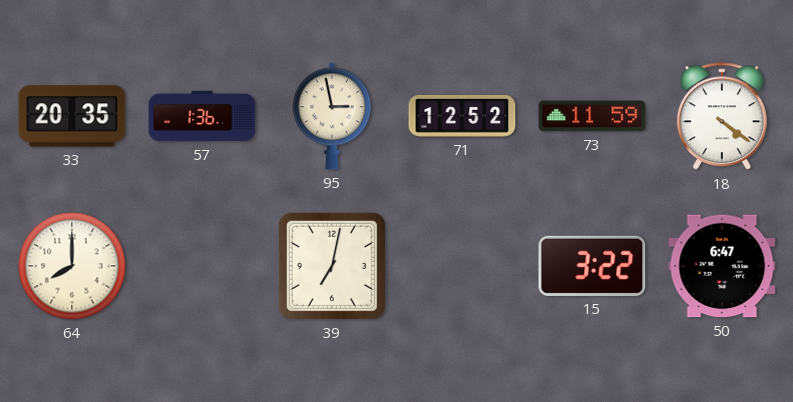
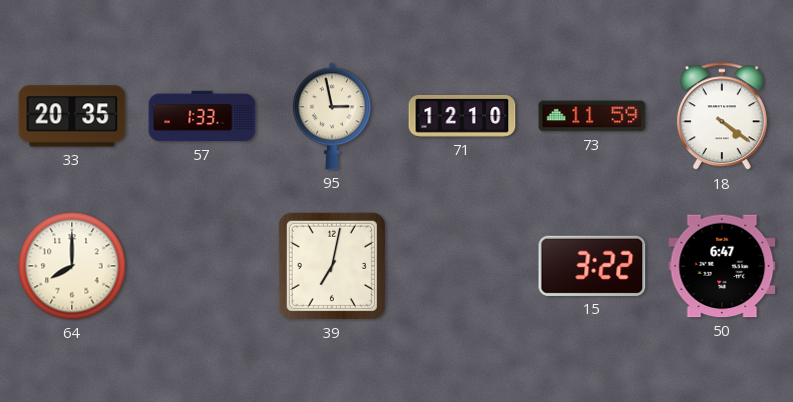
57: 1:36 -> 1:33
71: 12:52 -> 12:10
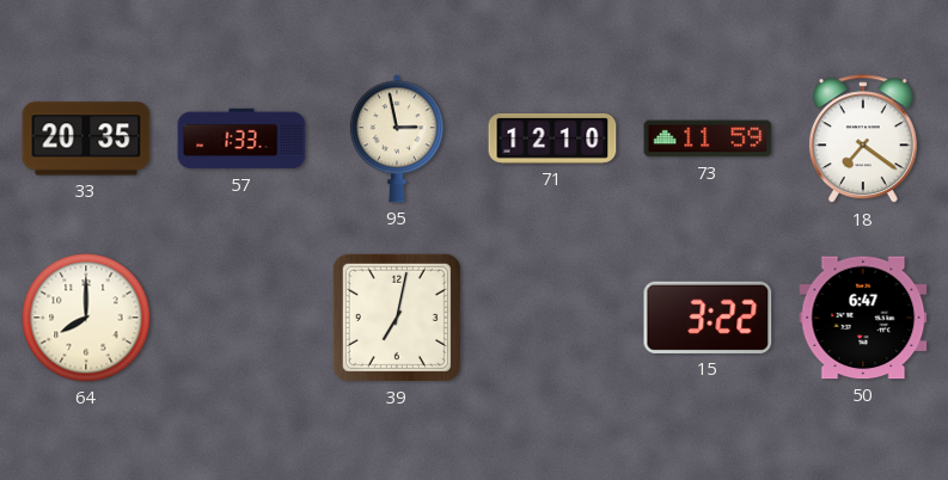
18: 4:21 -> 7:21
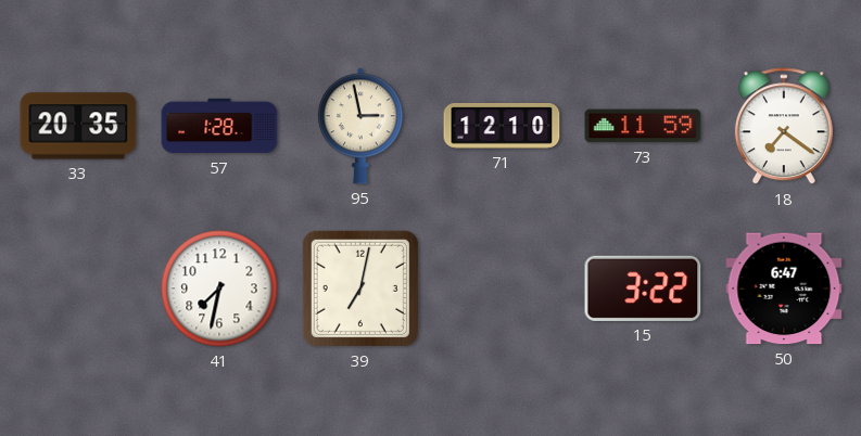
57: 1:33 -> 1:28
64: 8:00 -> none
41: none -> 7:32
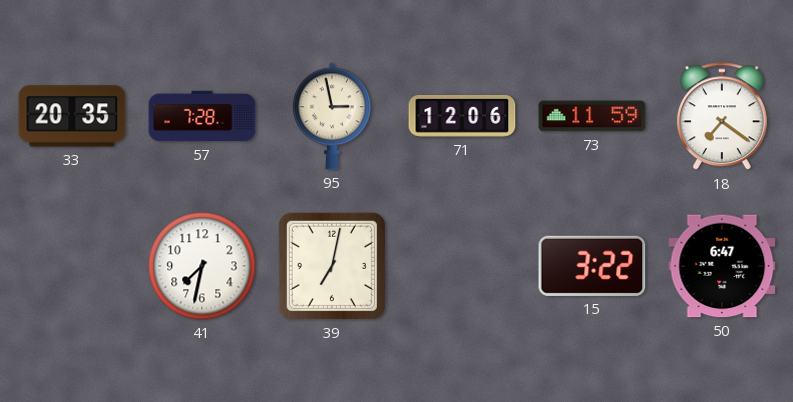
57: 1:28 -> 7:28
71: 12:10 -> 12:06
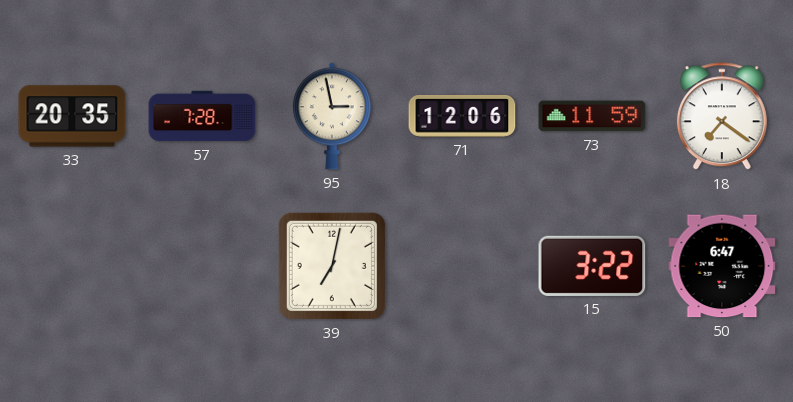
41: 7:32 -> none
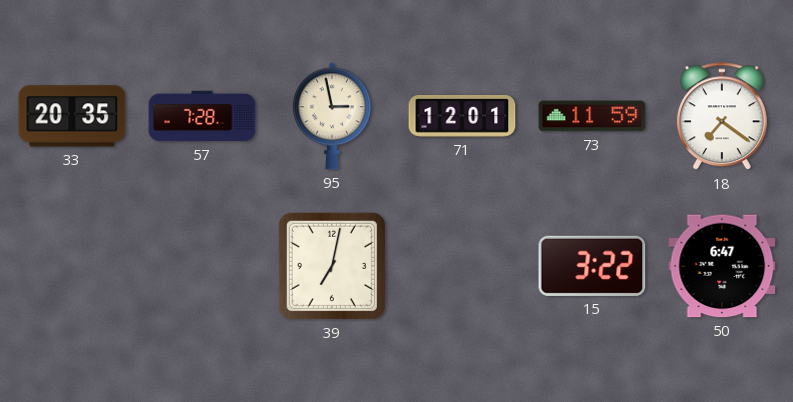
71: 12:06 -> 12:01
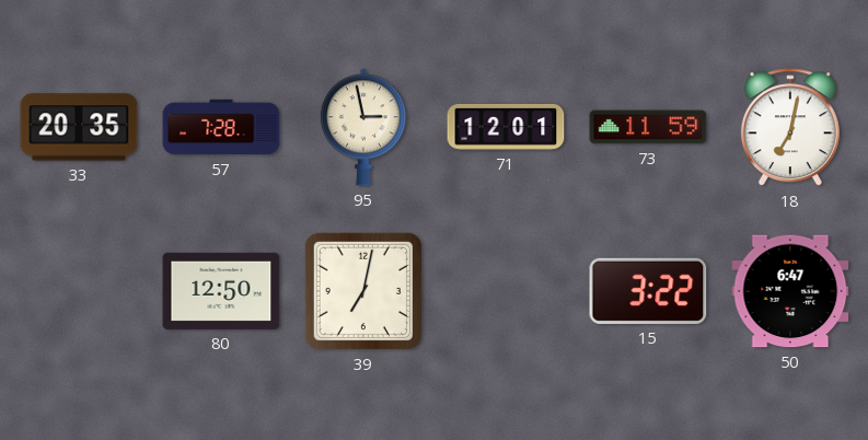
18: 7:21 -> 7:02
80: none -> 12:50
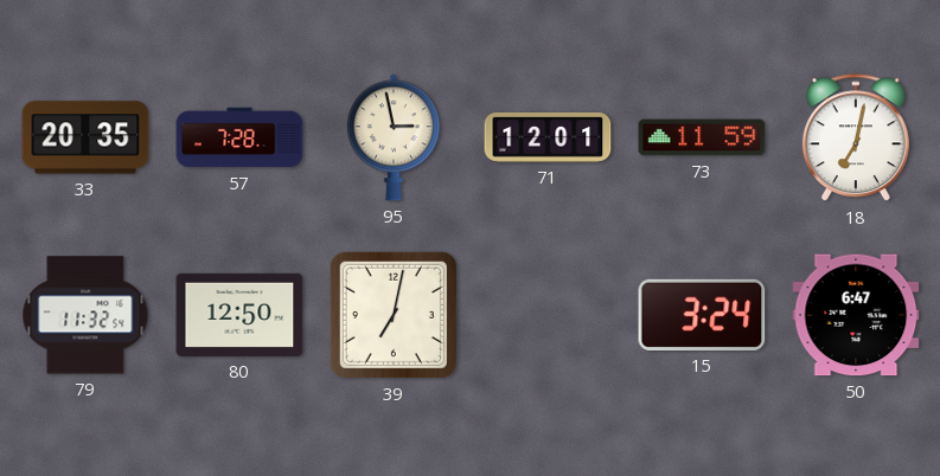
79: none -> 11:32
15: 3:22 -> 3:24
